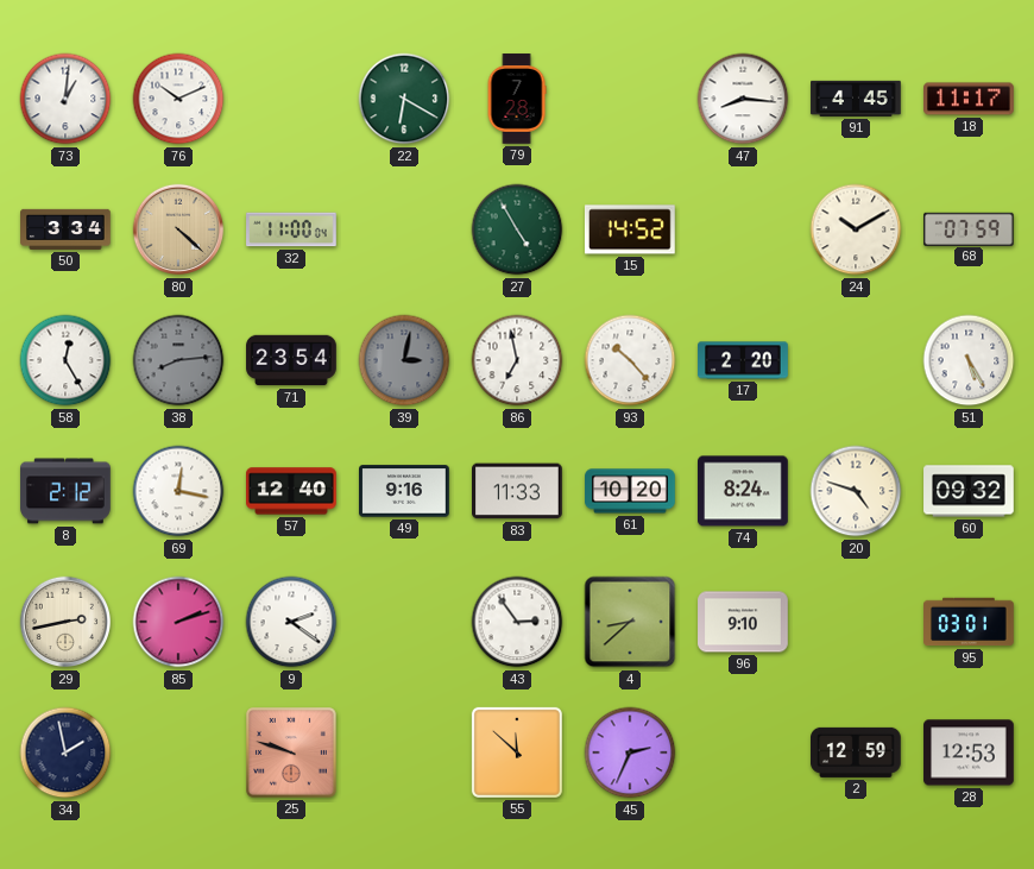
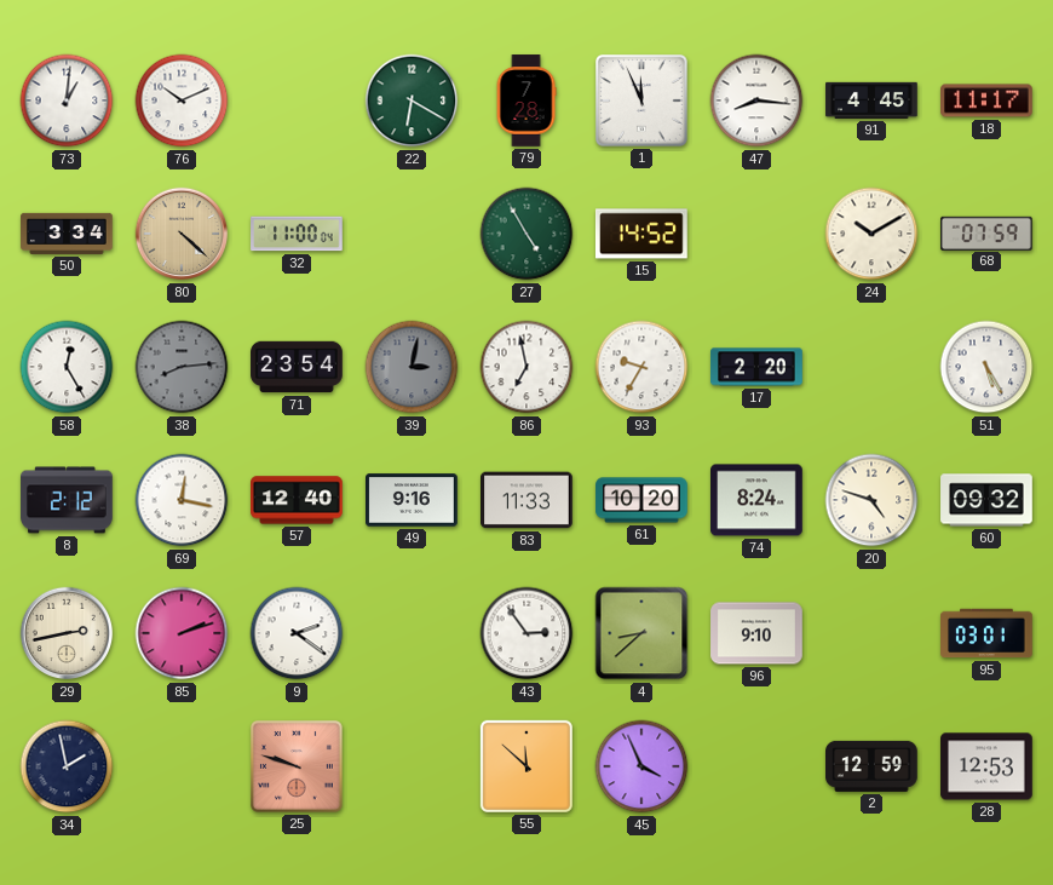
1: none -> 11:56
93: 10:23 -> 9:35
45: 2:34 -> 3:56
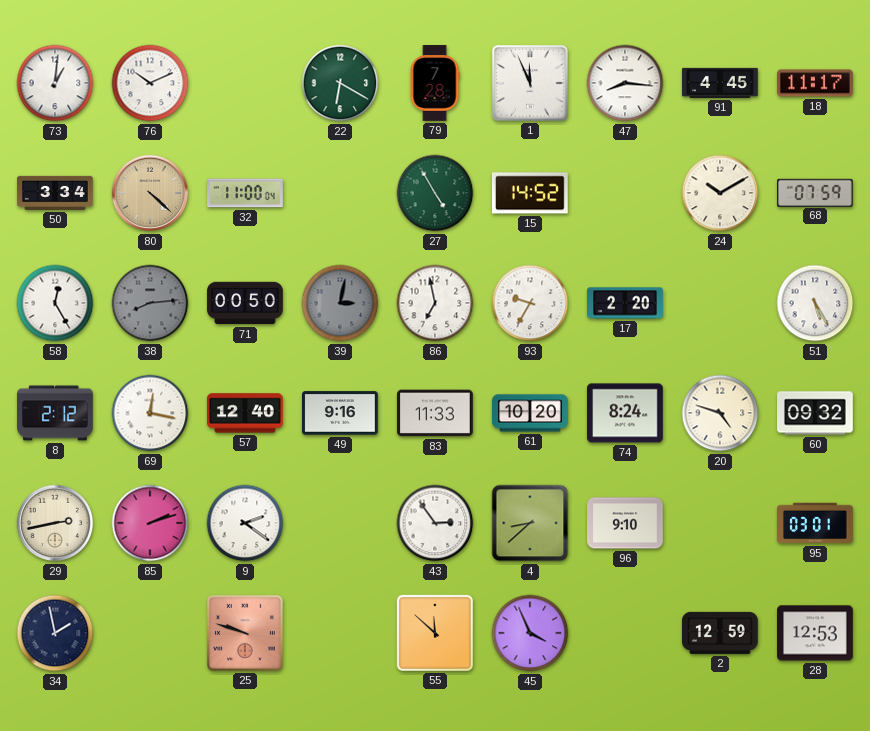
71: 23:54 -> 00:50
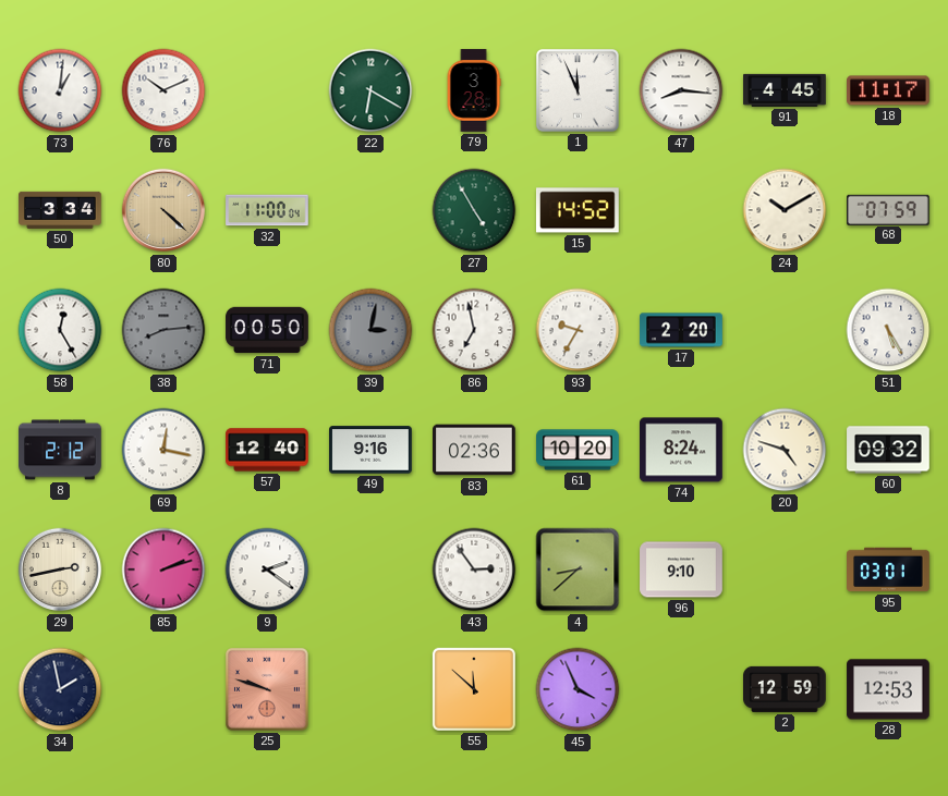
79: 7:28 -> 3:28
83: 11:33 -> 02:36
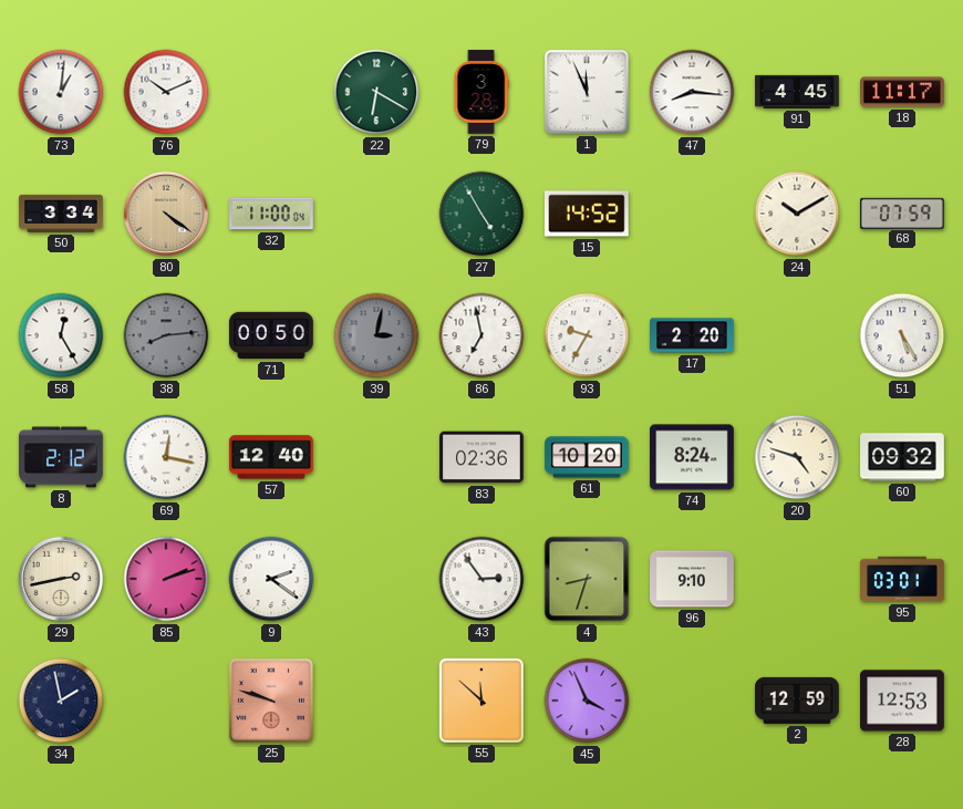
80: 4:22 -> 4:21
49: 9:16 -> none
4: 8:38 -> 8:33
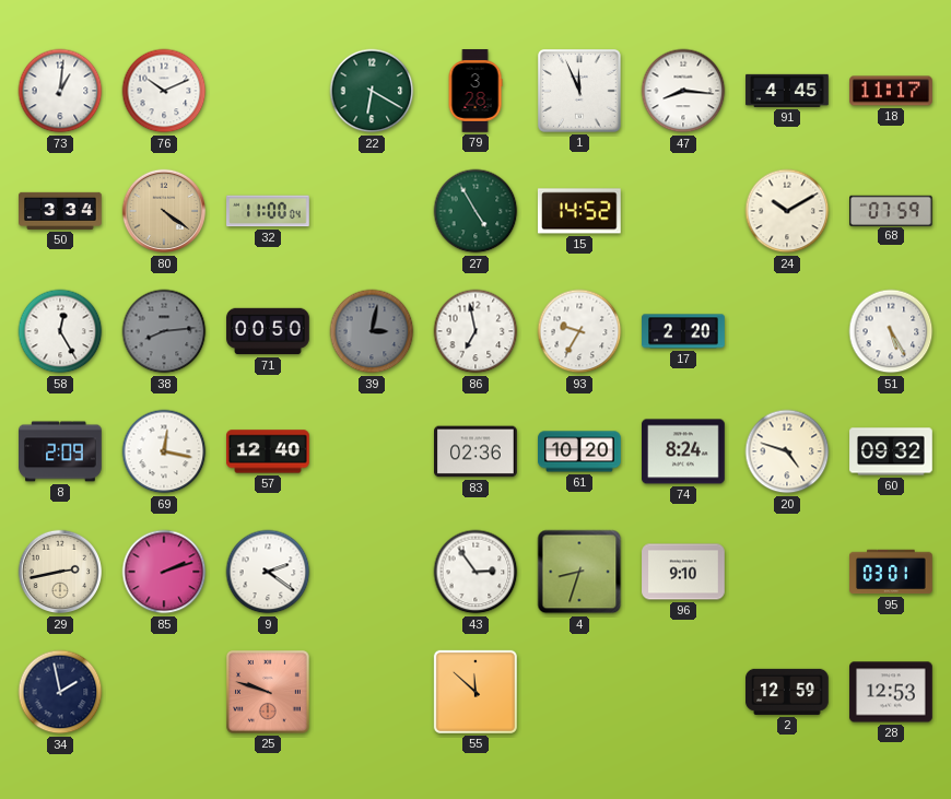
8: 2:12 -> 2:09
45: 3:56 -> none
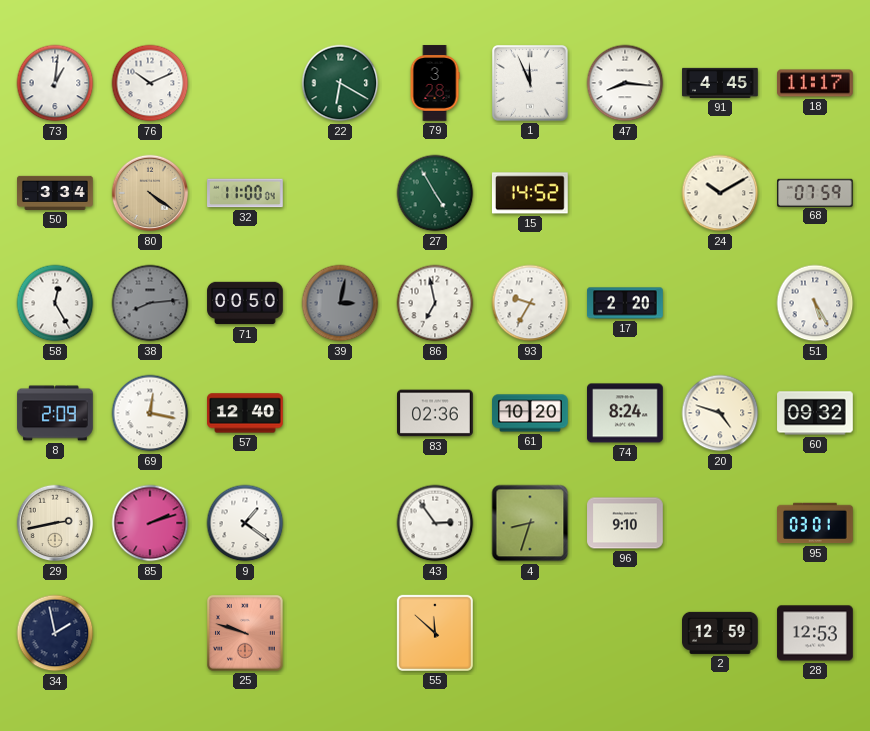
9: 2:21 -> 1:21
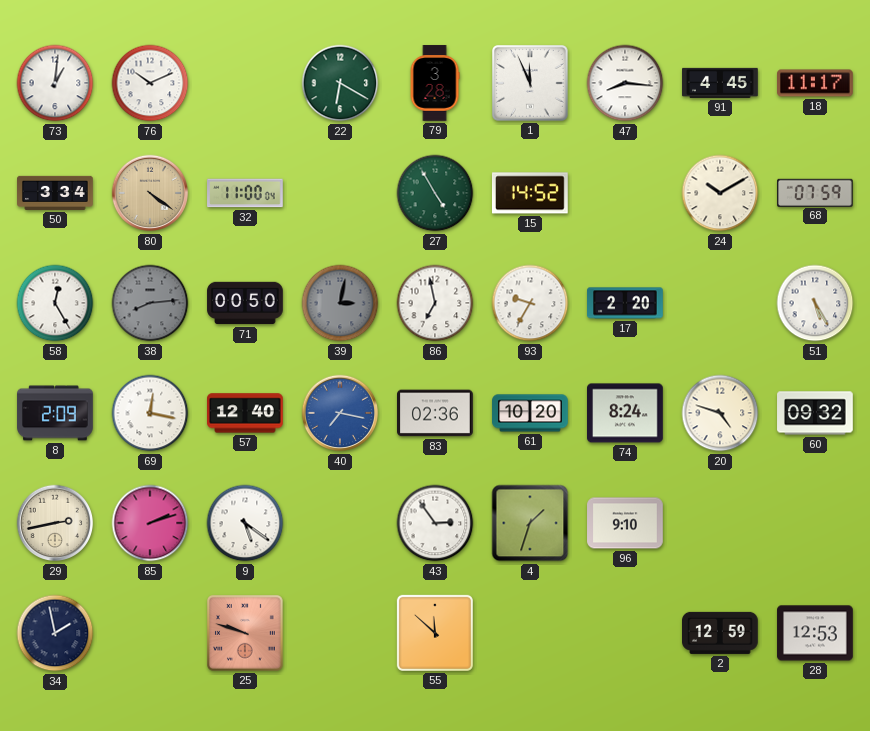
40: none -> 7:17
9: 1:21 -> 5:21
4: 8:33 -> 1:33
95: 03:01 -> none
